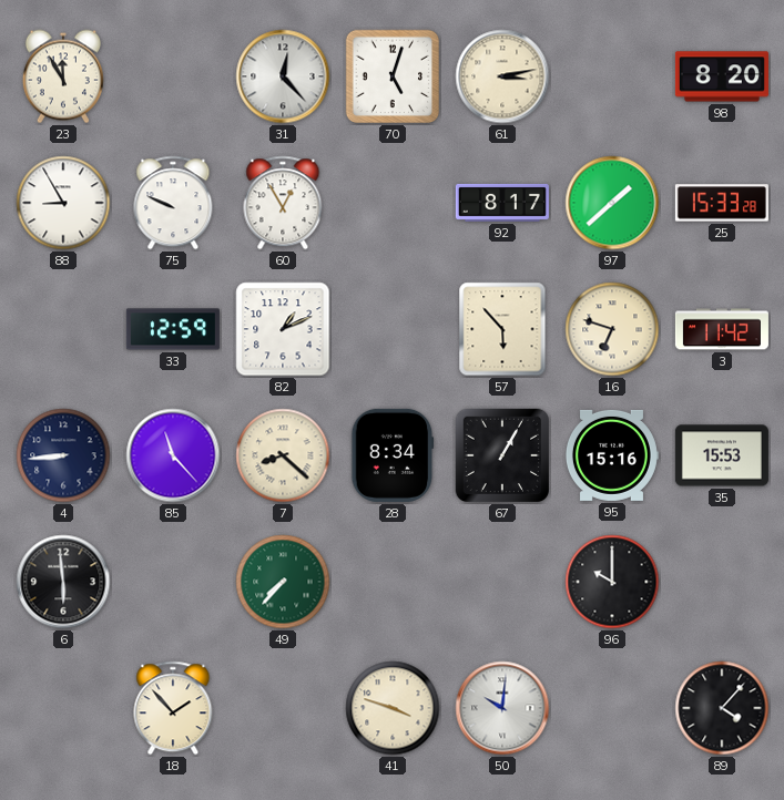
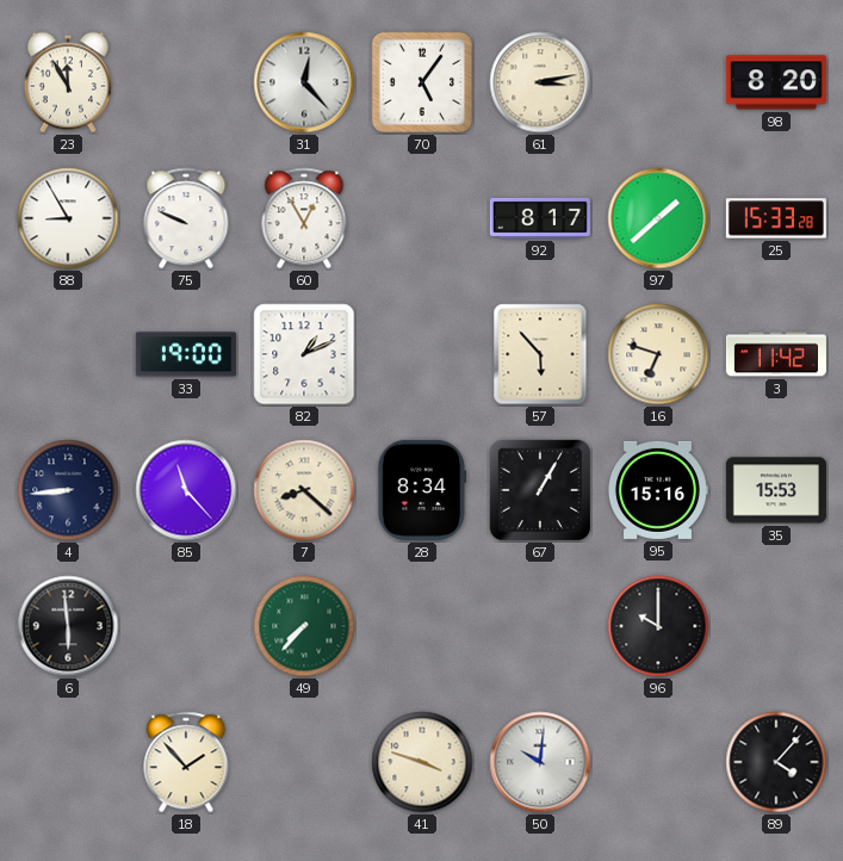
70: 5:03 -> 5:06
33: 12:59 -> 19:00
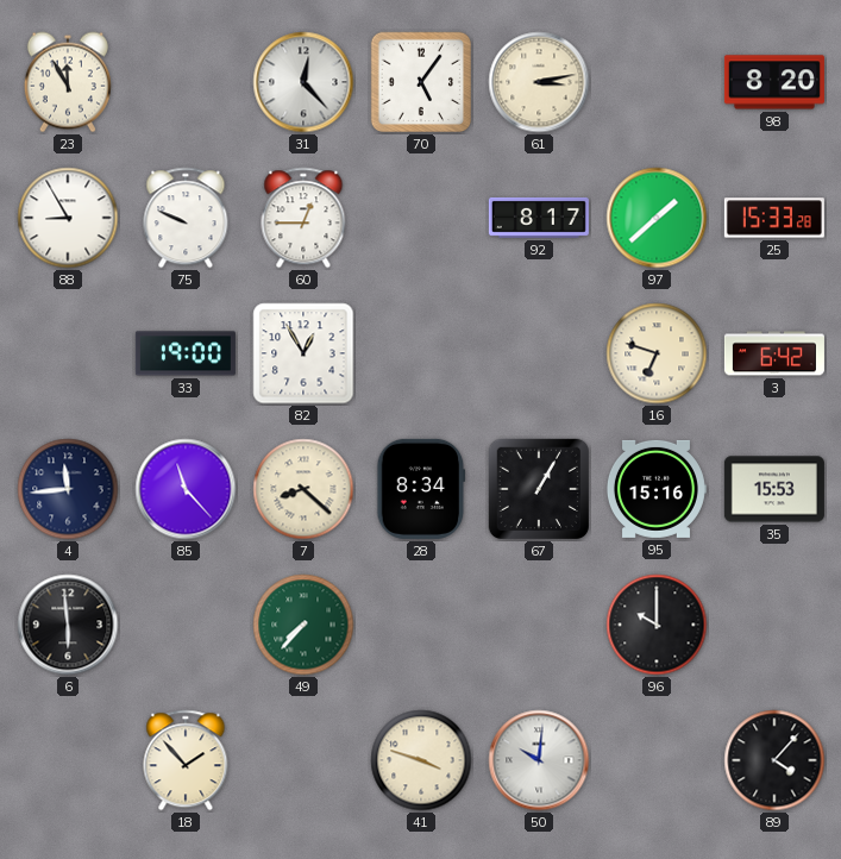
60: 12:55 -> 12:45
82: 1:11 -> 12:55
57: 5:53 -> none
3: 11:42 -> 6:42
4: 8:44 -> 11:44
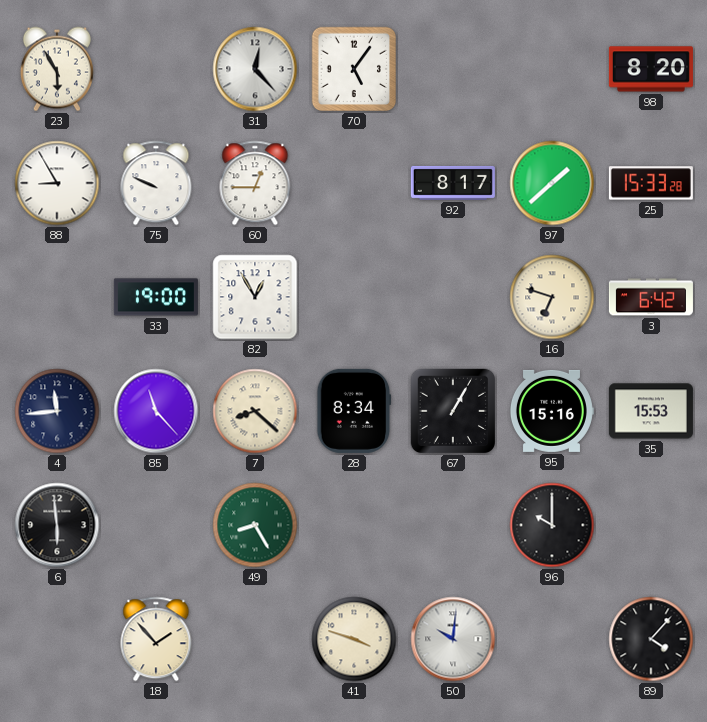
23: 11:55 -> 5:55
61: 3:13 -> none
49: 7:37 -> 8:25
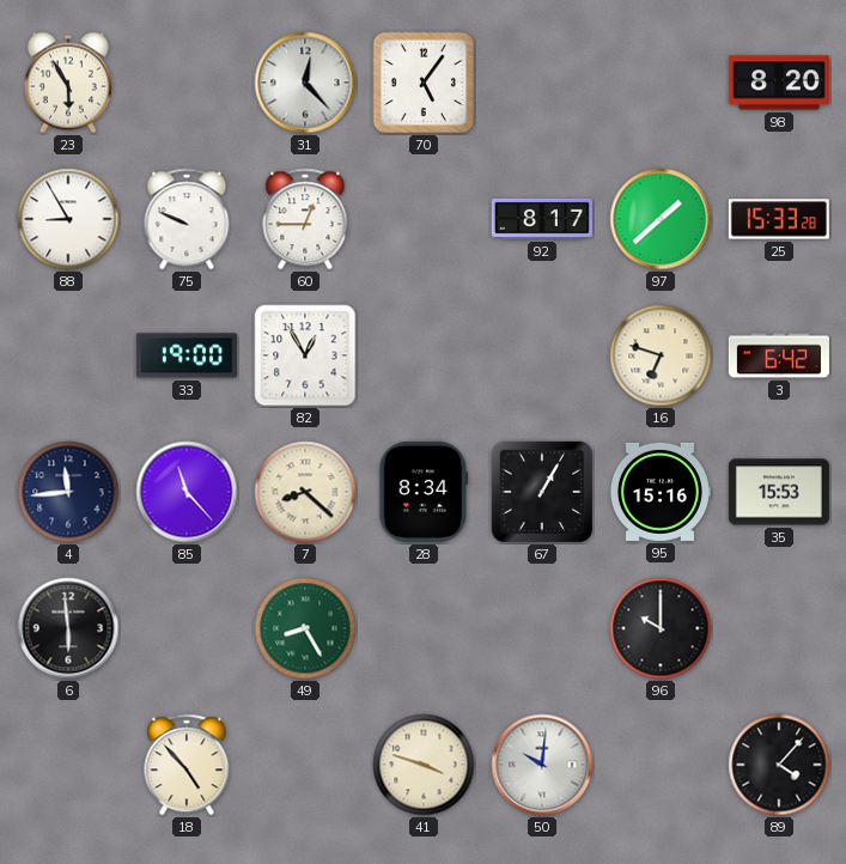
18: 1:53 -> 4:53
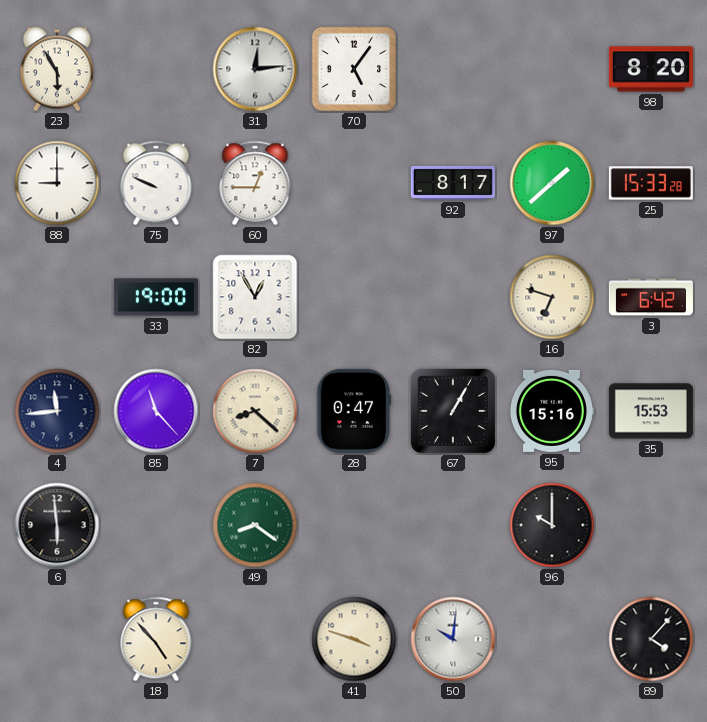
31: 12:23 -> 12:14
88: 8:55 -> 9:00
28: 8:34 -> 0:47
49: 8:25 -> 8:21
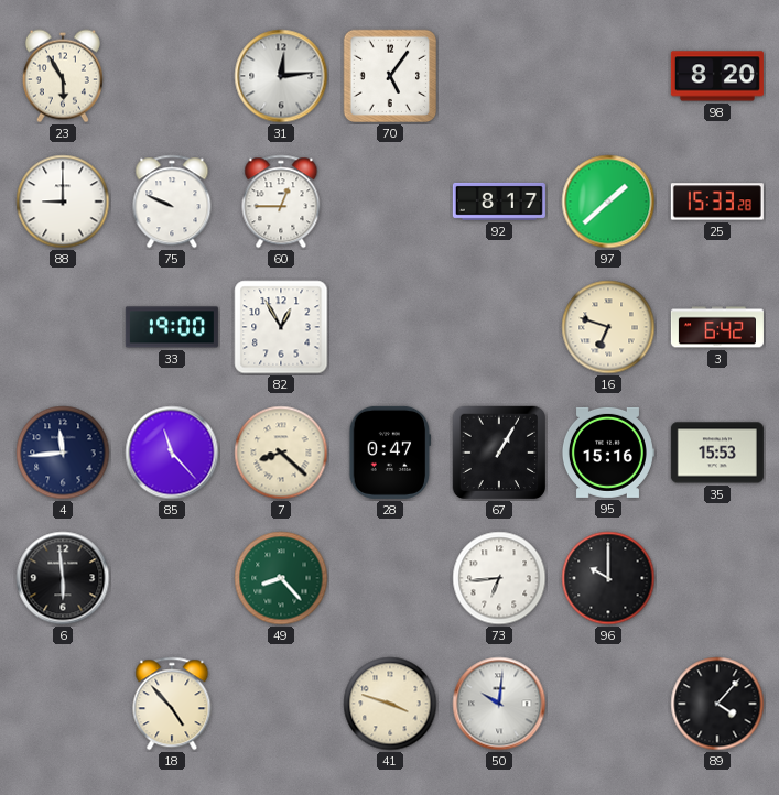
49: 8:21 -> 8:23
73: none -> 6:44
